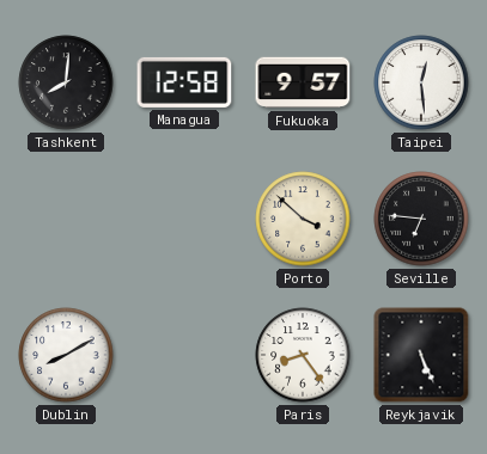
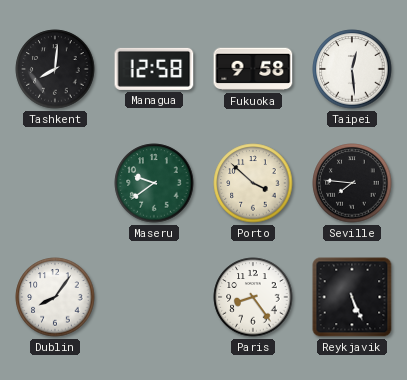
Fukuoka: 9:57 -> 9:58
Maseru: none -> 9:39
Seville: 6:46 -> 7:46
Dublin: 8:10 -> 8:06
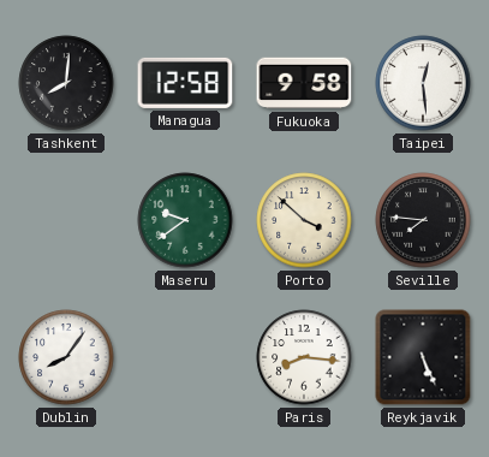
Paris: 8:24 -> 8:16
